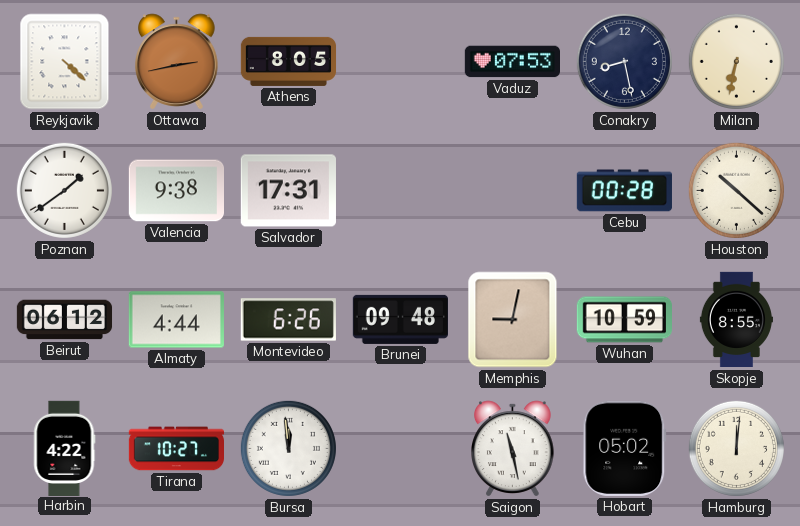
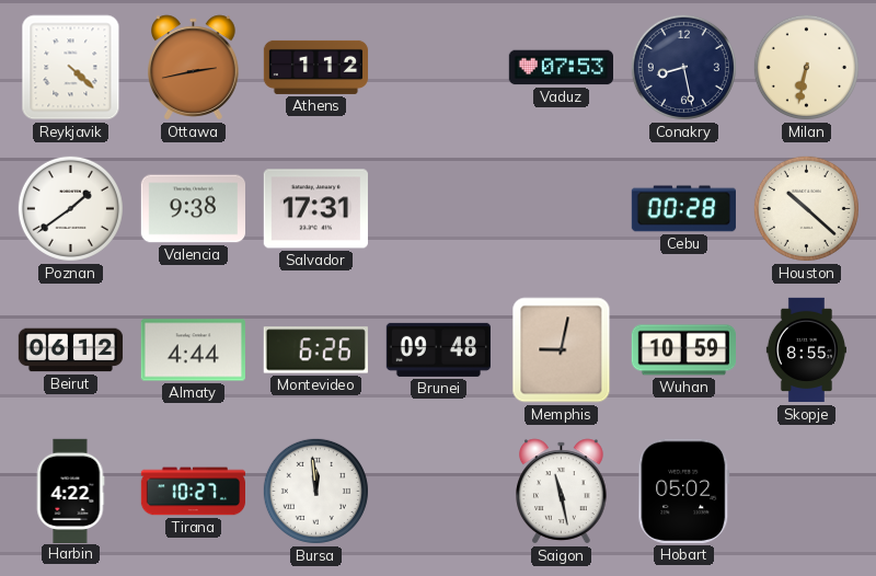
Athens: 8:05 -> 1:12
Hamburg: 12:01 -> none
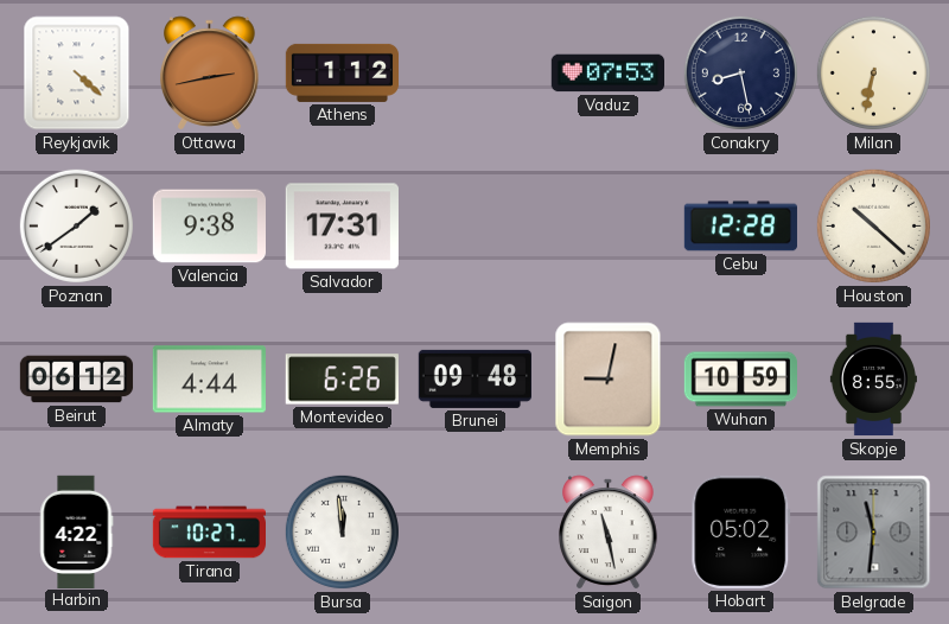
Cebu: 00:28 -> 12:28
Belgrade: none -> 11:31
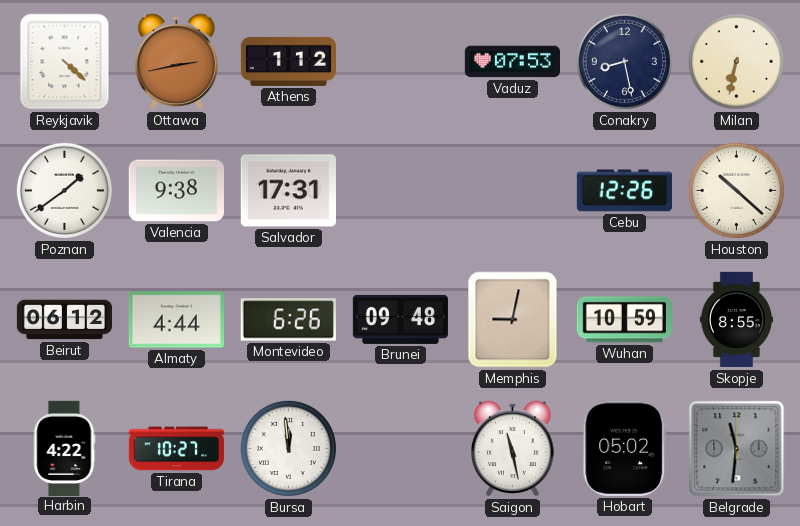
Cebu: 12:28 -> 12:26
